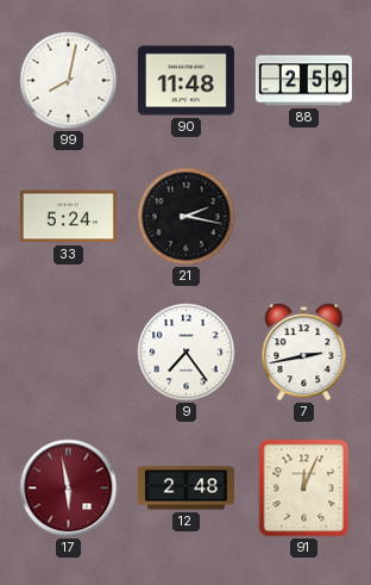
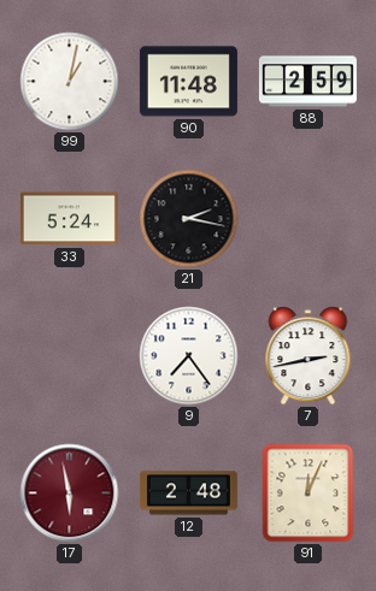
99: 8:02 -> 1:02
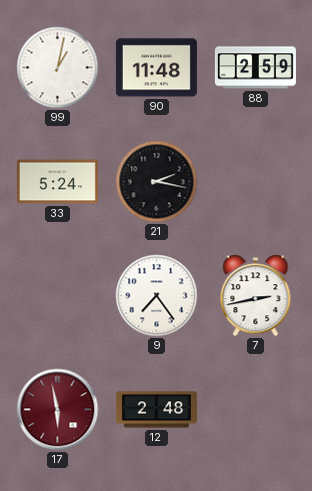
91: 12:04 -> none
